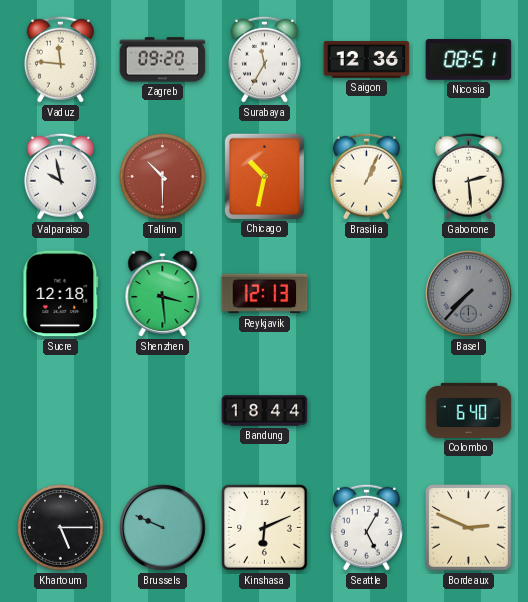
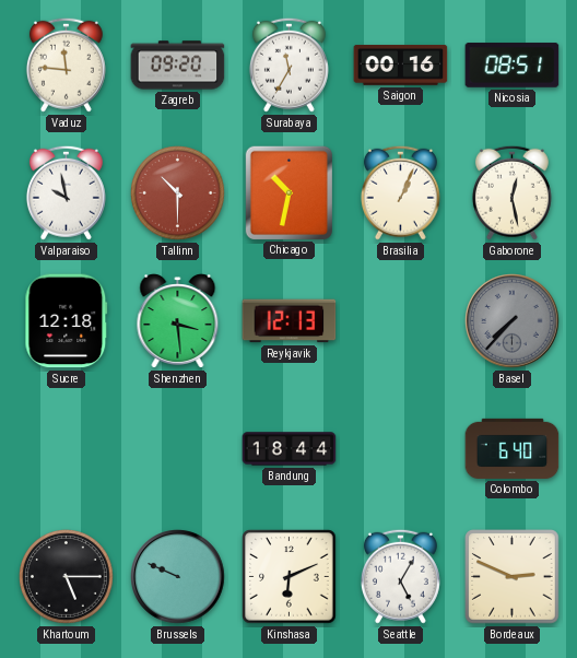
Saigon: 12:36 -> 00:16
Gaborone: 2:29 -> 12:28
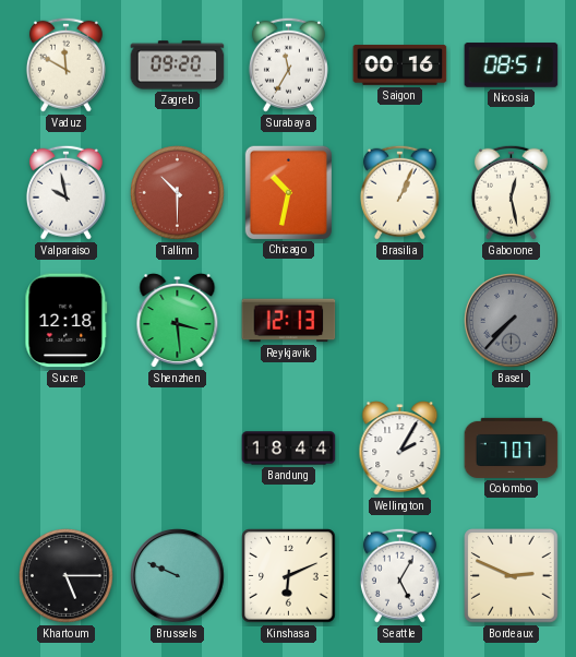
Vaduz: 11:46 -> 11:50
Wellington: none -> 2:05
Colombo: 6:40 -> 7:07
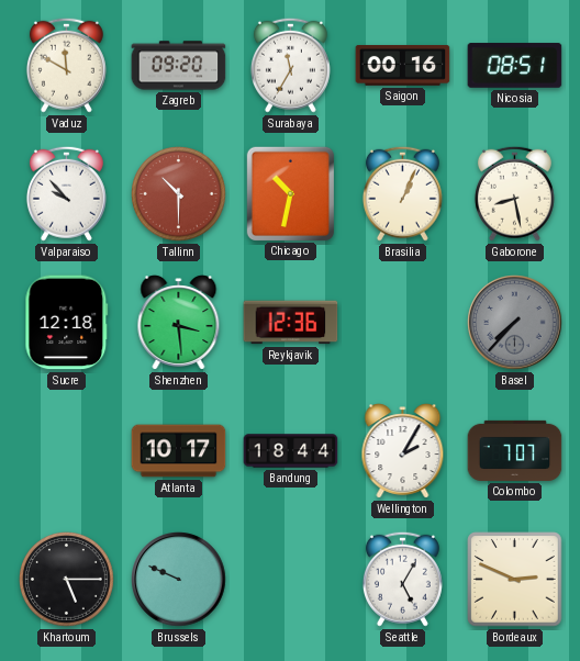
Valparaiso: 9:58 -> 9:53
Gaborone: 12:28 -> 8:28
Reykjavik: 12:13 -> 12:36
Atlanta: none -> 10:17
Kinshasa: 6:11 -> none
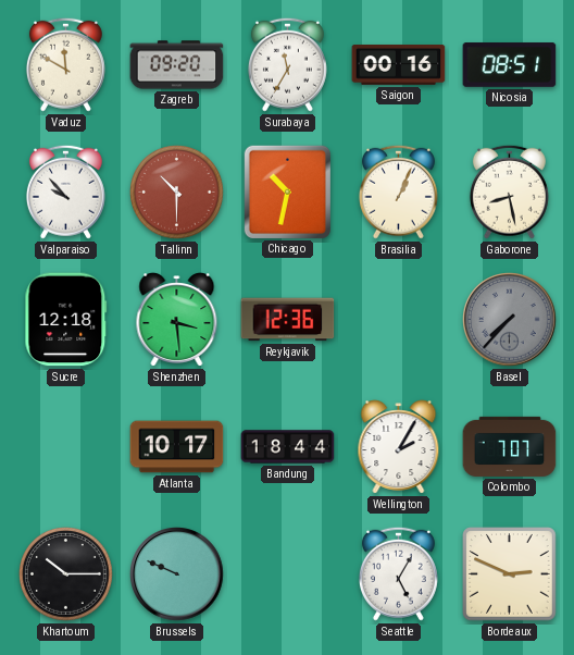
Khartoum: 5:15 -> 10:15
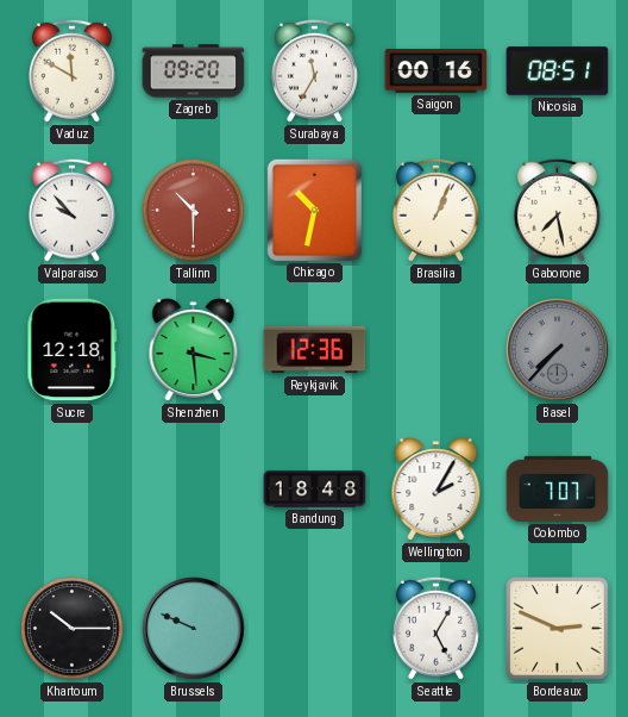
Gaborone: 8:28 -> 7:28
Atlanta: 10:17 -> none
Bandung: 18:44 -> 18:48
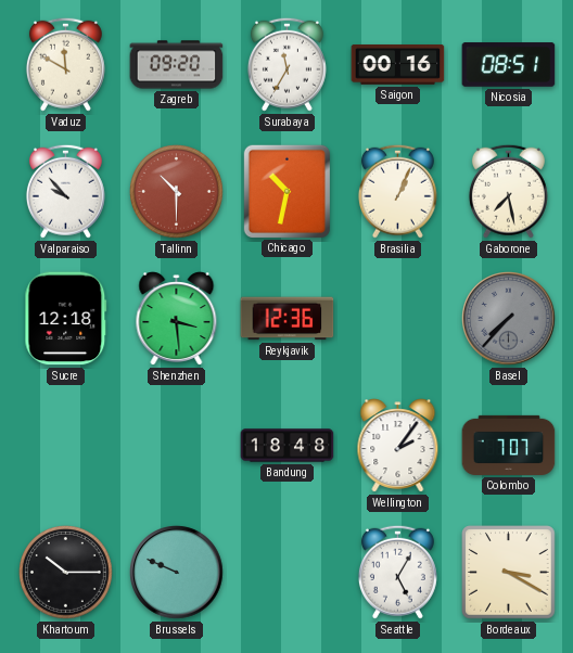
Wellington: 2:05 -> 2:06
Bordeaux: 2:49 -> 3:20
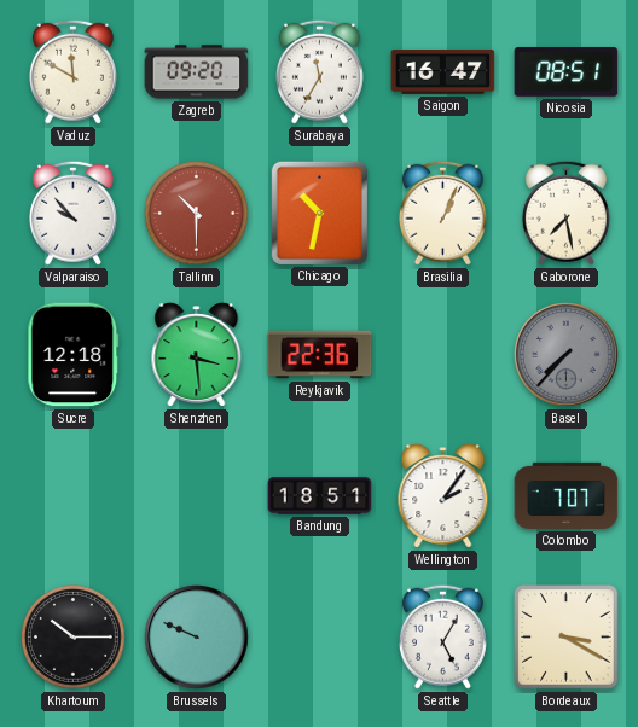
Saigon: 00:16 -> 16:47
Reykjavik: 12:36 -> 22:36
Bandung: 18:48 -> 18:51
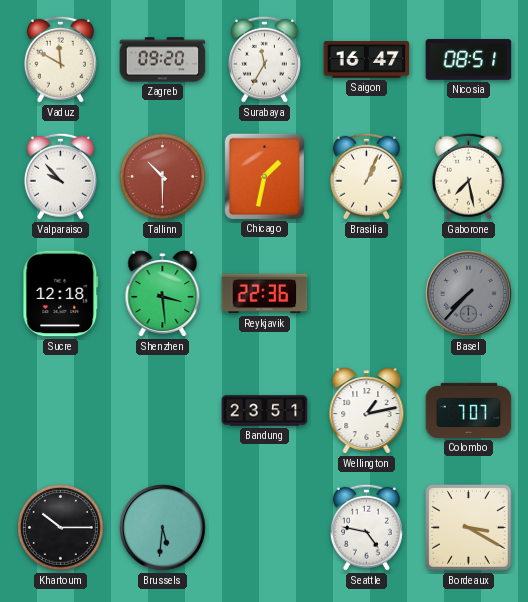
Chicago: 10:32 -> 1:32
Bandung: 18:51 -> 23:51
Wellington: 2:06 -> 1:13
Brussels: 9:49 -> 5:31
Seattle: 5:05 -> 4:47
